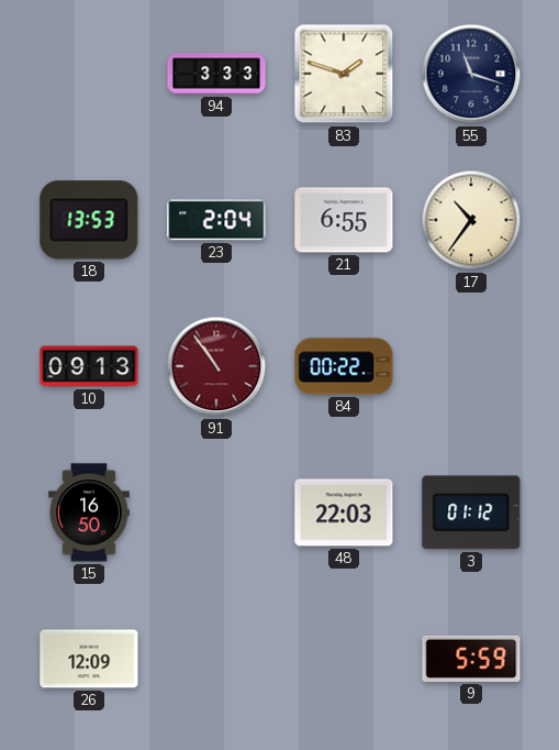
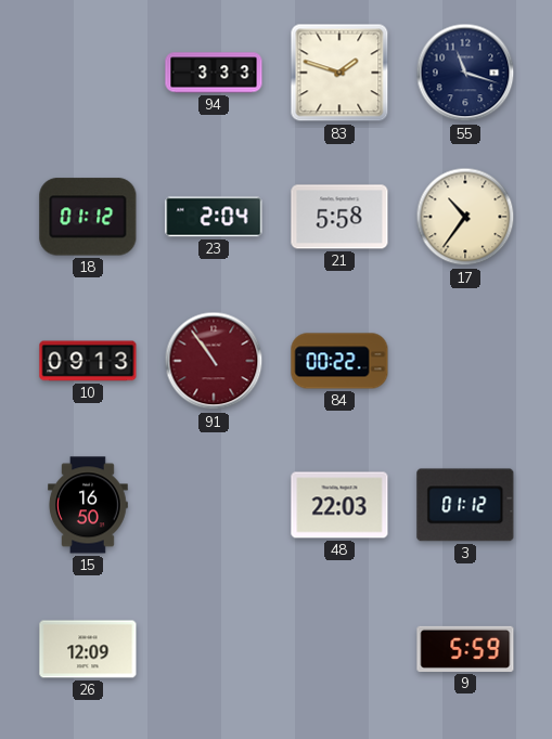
18: 13:53 -> 01:12
21: 6:55 -> 5:58
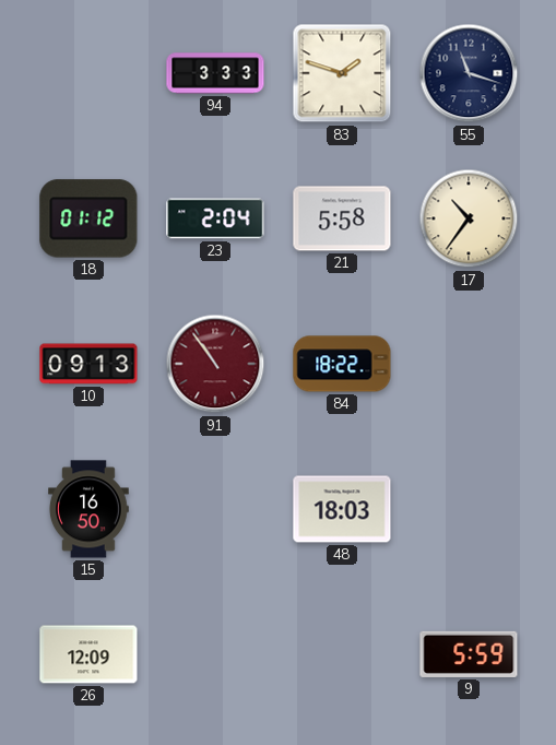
84: 00:22 -> 18:22
48: 22:03 -> 18:03
3: 01:12 -> none
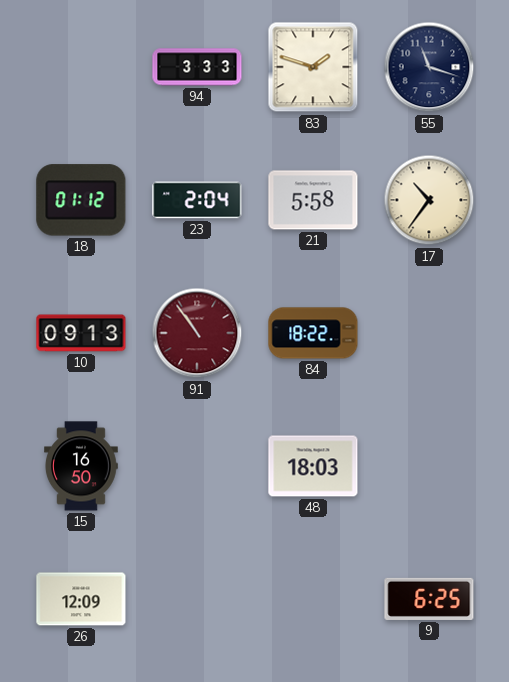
9: 5:59 -> 6:25
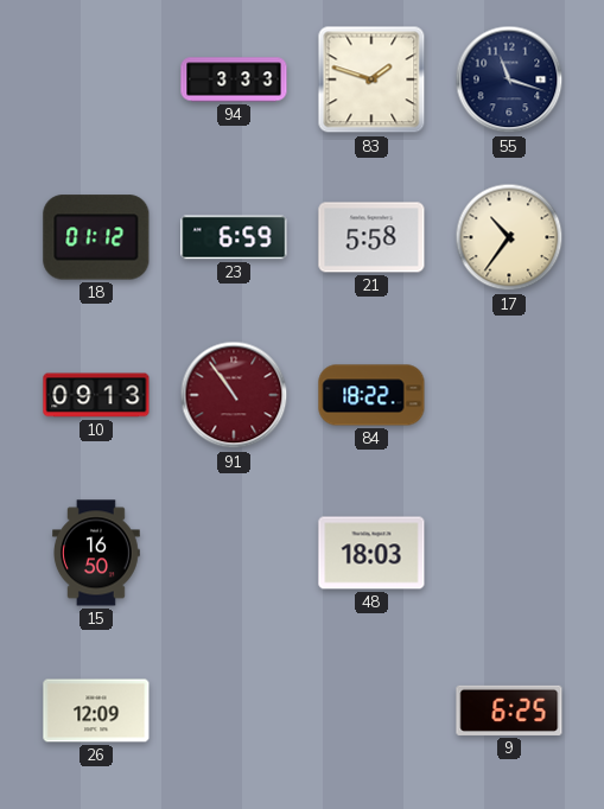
23: 2:04 -> 6:59
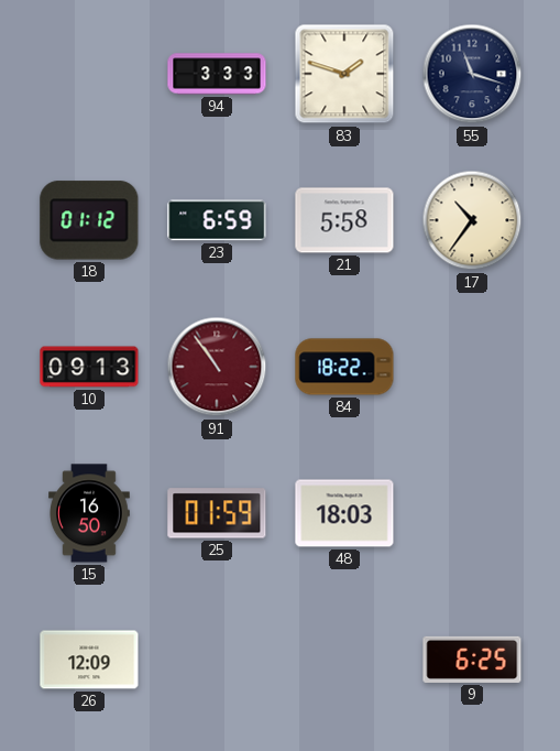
25: none -> 01:59
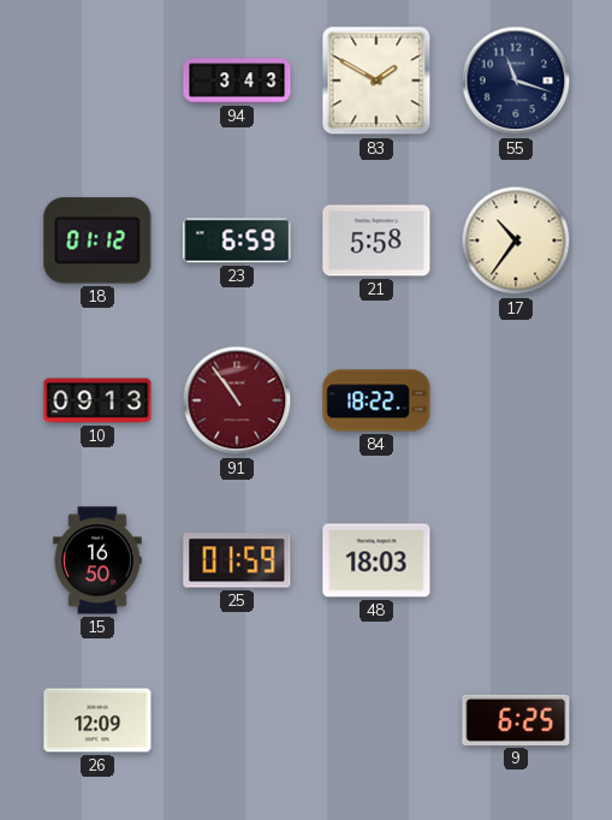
94: 3:33 -> 3:43
83: 1:48 -> 1:50
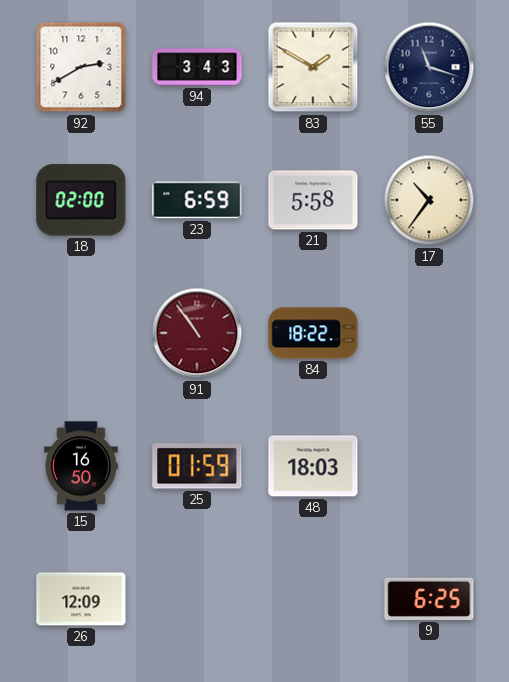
92: none -> 2:40
18: 01:12 -> 02:00
10: 09:13 -> none
